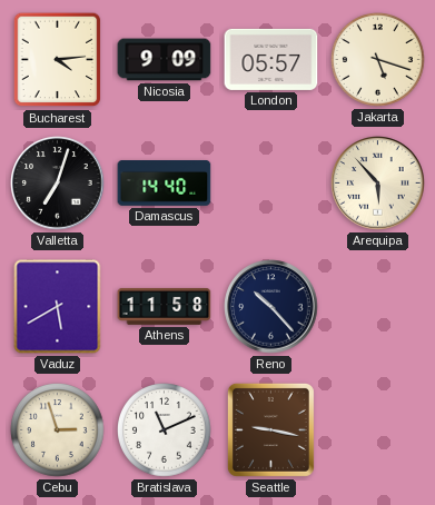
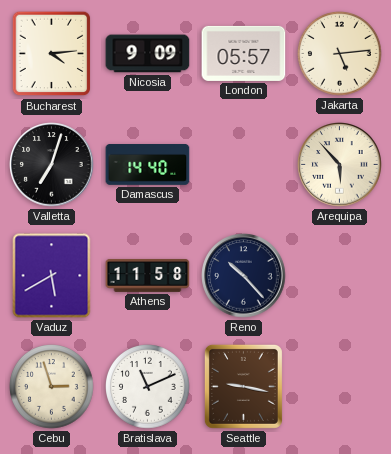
Jakarta: 5:18 -> 5:14
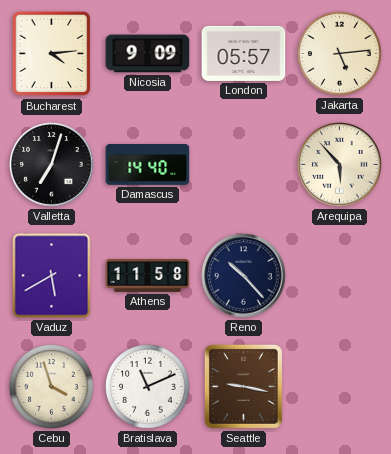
Cebu: 2:57 -> 3:57
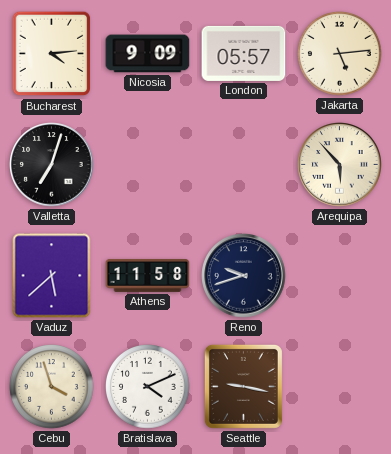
Damascus: 14:40 -> none
Vaduz: 5:40 -> 5:38
Reno: 10:23 -> 9:42
Bratislava: 11:11 -> 4:11
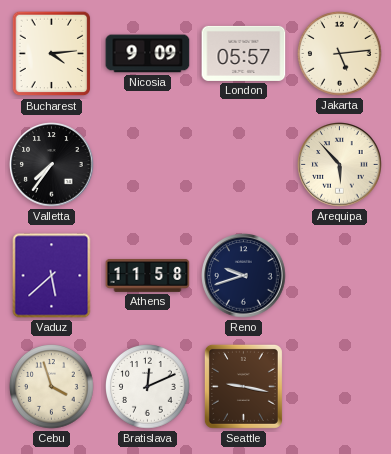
Valletta: 7:03 -> 7:36
Bratislava: 4:11 -> 12:11
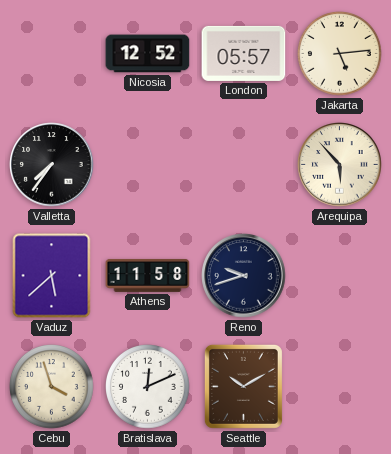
Bucharest: 4:14 -> none
Nicosia: 9:09 -> 12:52
Seattle: 9:17 -> 10:10
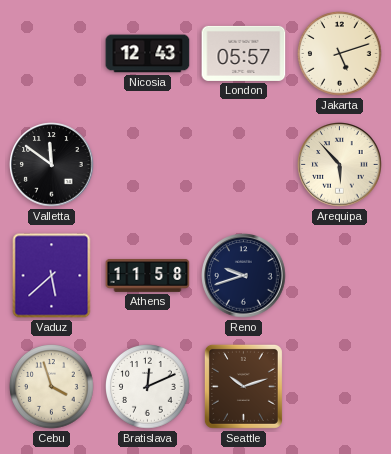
Nicosia: 12:52 -> 12:43
Jakarta: 5:14 -> 5:12
Valletta: 7:36 -> 11:51
Seattle: 10:10 -> 10:12
